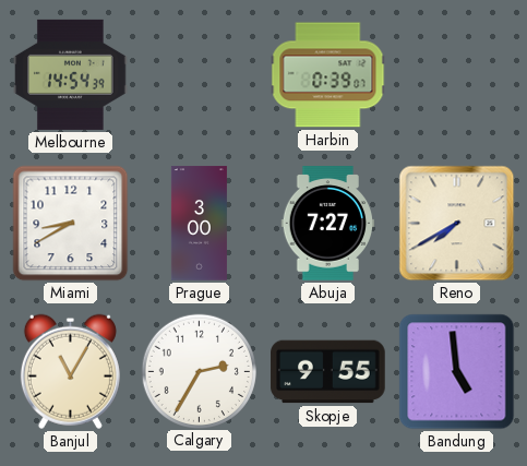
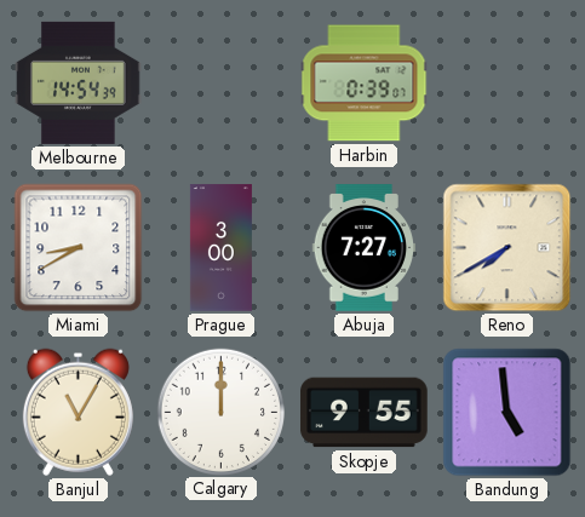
Calgary: 2:35 -> 12:00
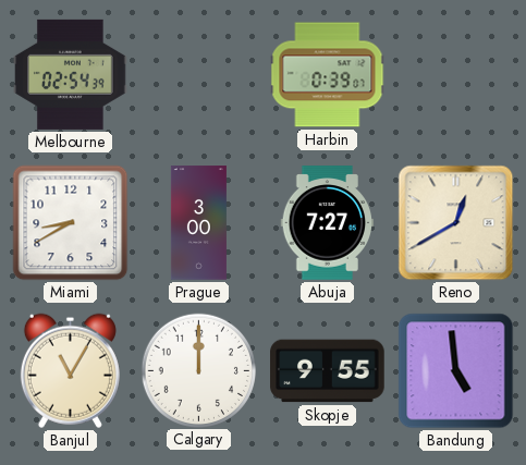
Melbourne: 14:54 -> 02:54
Reno: 7:40 -> 12:40
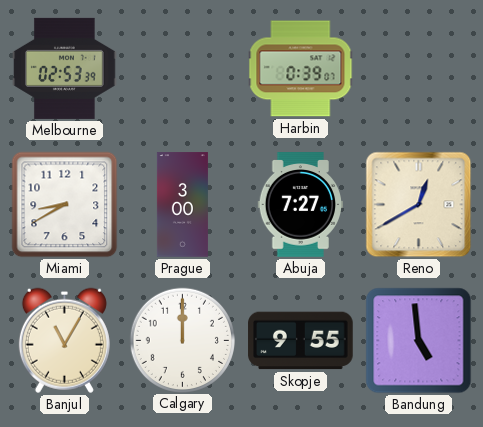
Melbourne: 02:54 -> 02:53
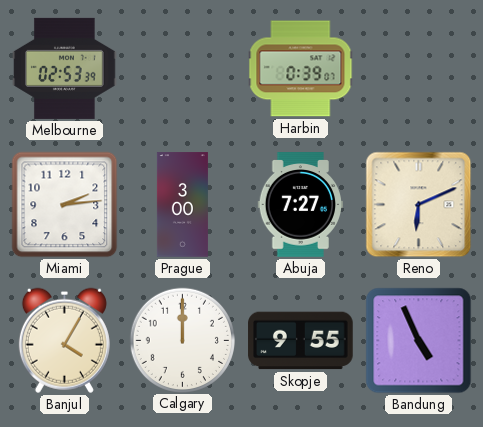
Miami: 8:40 -> 2:14
Reno: 12:40 -> 6:11
Banjul: 11:05 -> 4:05
Bandung: 4:59 -> 4:56
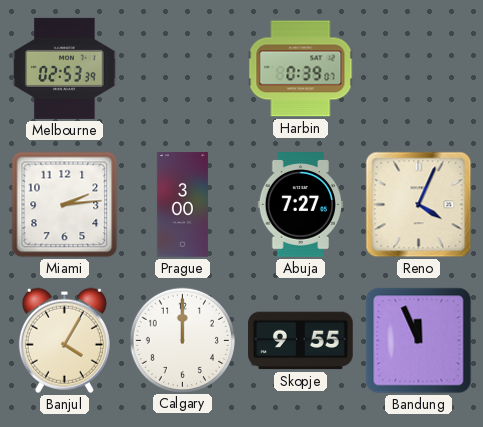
Reno: 6:11 -> 4:04
Bandung: 4:56 -> 11:56
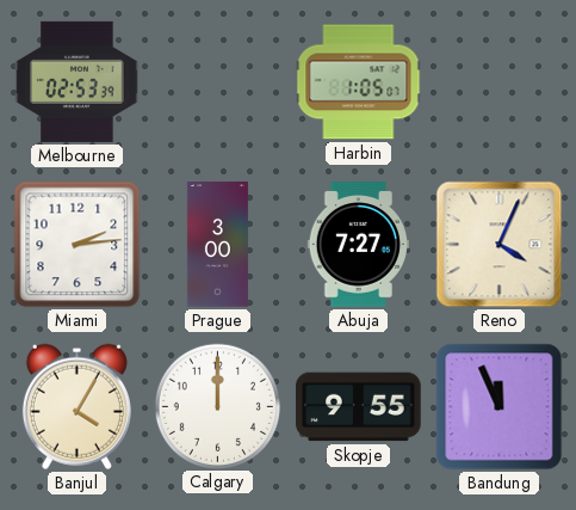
Harbin: 0:39 -> 1:05
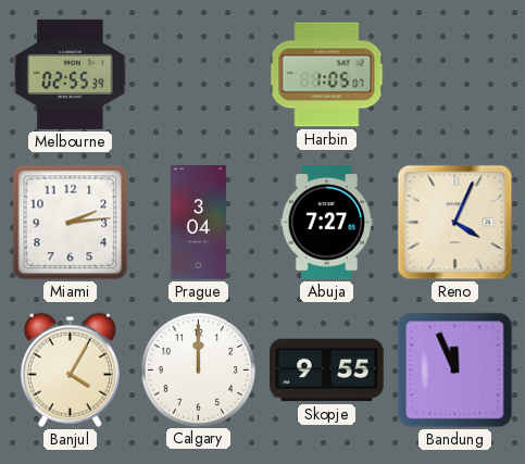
Melbourne: 02:53 -> 02:55
Prague: 3:00 -> 3:04
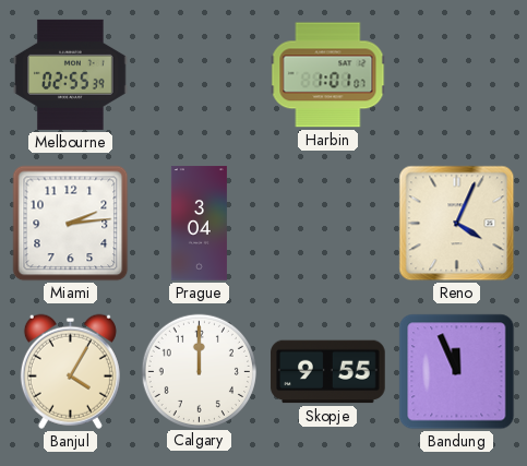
Harbin: 1:05 -> 1:01
Abuja: 7:27 -> none
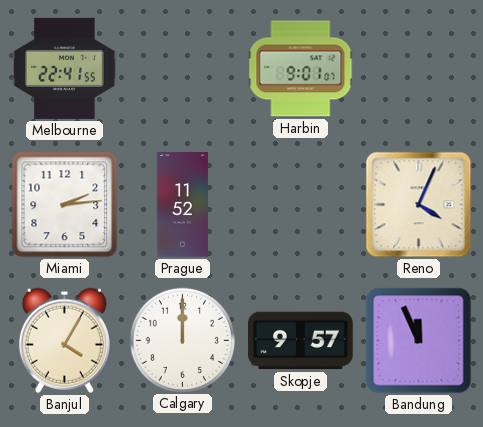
Melbourne: 02:55 -> 22:41
Harbin: 1:01 -> 9:01
Prague: 3:04 -> 11:52
Skopje: 9:55 -> 9:57
